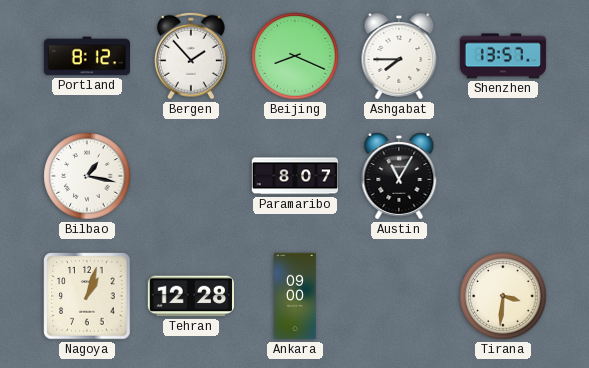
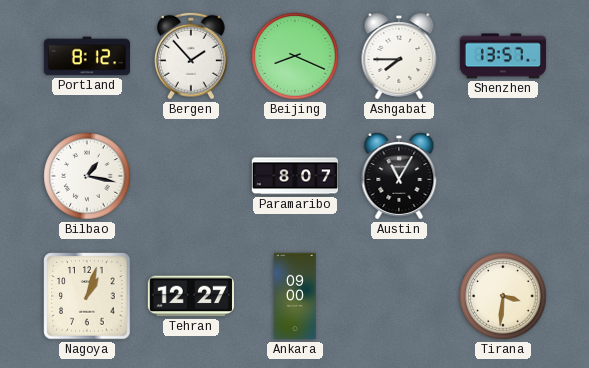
Tehran: 12:28 -> 12:27
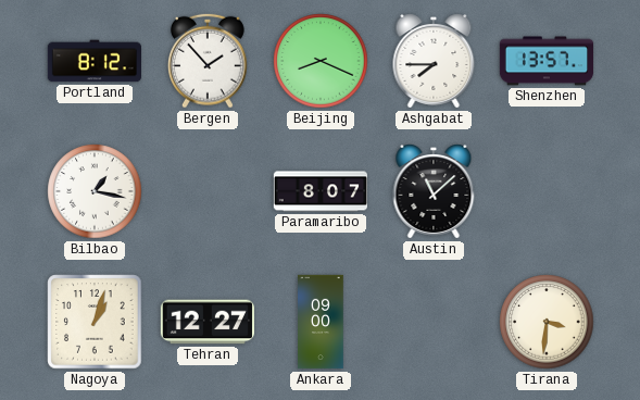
Austin: 11:05 -> 11:08
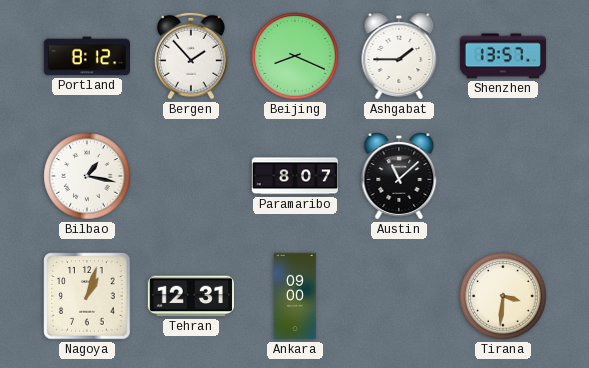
Ashgabat: 7:45 -> 1:45
Tehran: 12:27 -> 12:31
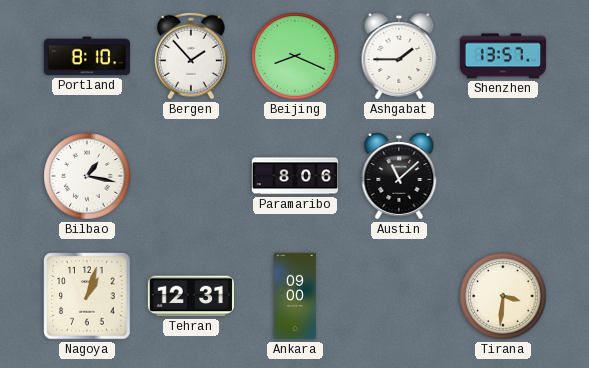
Portland: 8:12 -> 8:10
Paramaribo: 8:07 -> 8:06
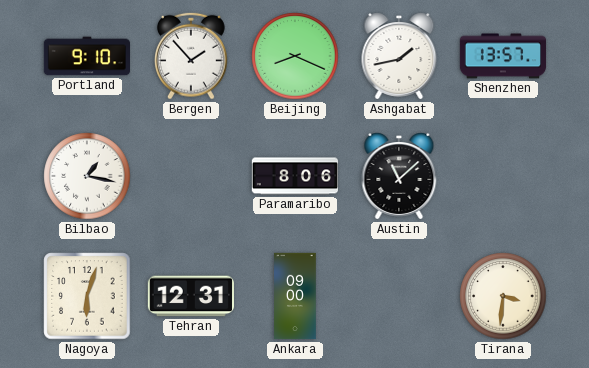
Portland: 8:10 -> 9:10
Ashgabat: 1:45 -> 1:43
Nagoya: 1:03 -> 6:03
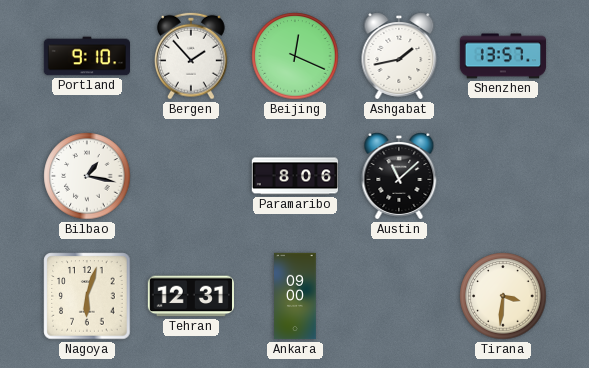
Beijing: 8:19 -> 12:19
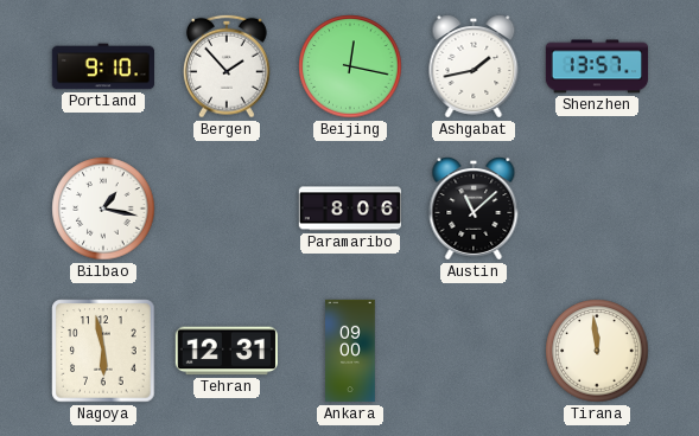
Beijing: 12:19 -> 12:17
Nagoya: 6:03 -> 5:58
Tirana: 3:31 -> 11:59
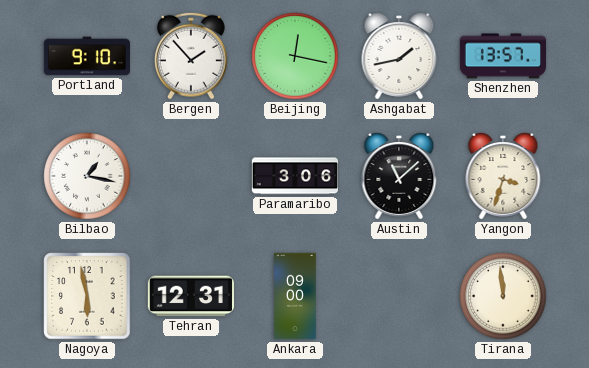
Paramaribo: 8:06 -> 3:06
Yangon: none -> 3:33
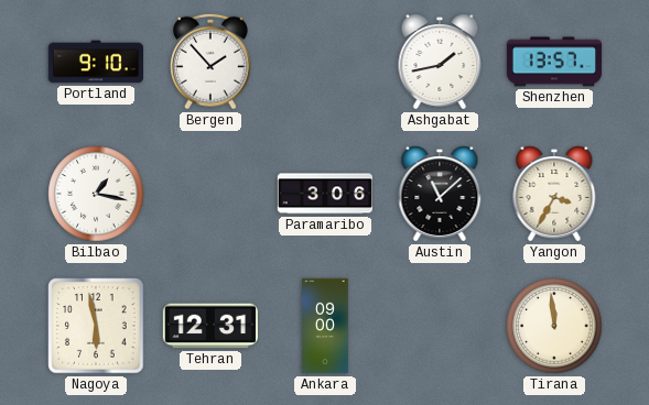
Beijing: 12:17 -> none
Yangon: 3:33 -> 3:35
